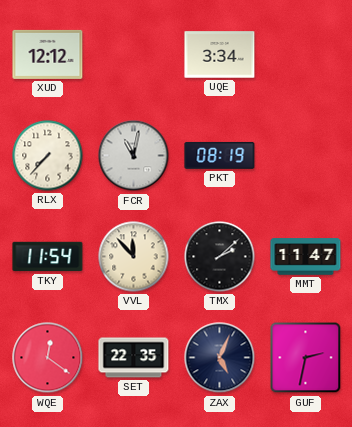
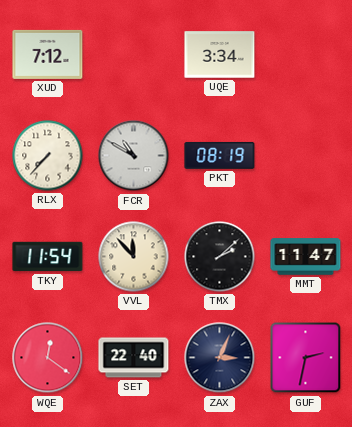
XUD: 12:12 -> 7:12
FCR: 11:02 -> 10:50
SET: 22:35 -> 22:40
ZAX: 5:04 -> 3:04
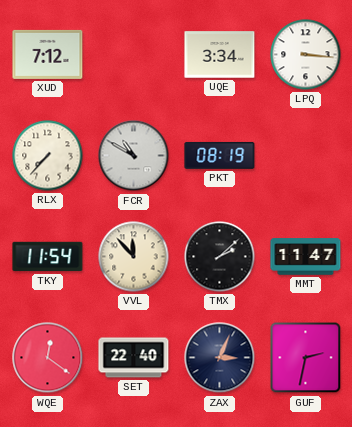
LPQ: none -> 3:16
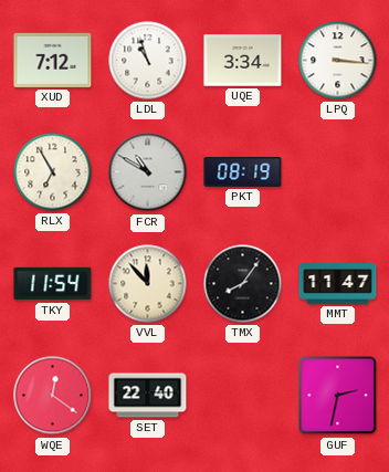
LDL: none -> 10:57
RLX: 7:37 -> 6:55
TMX: 2:08 -> 8:06
ZAX: 3:04 -> none
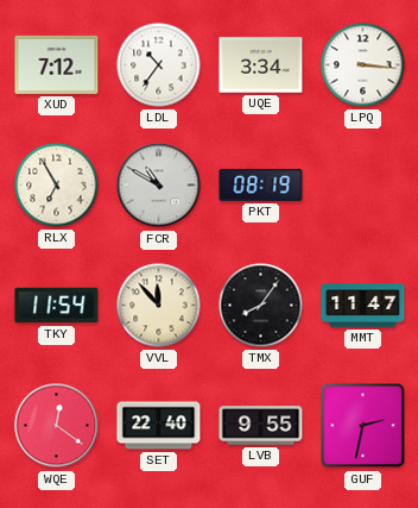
LDL: 10:57 -> 10:36
LVB: none -> 9:55
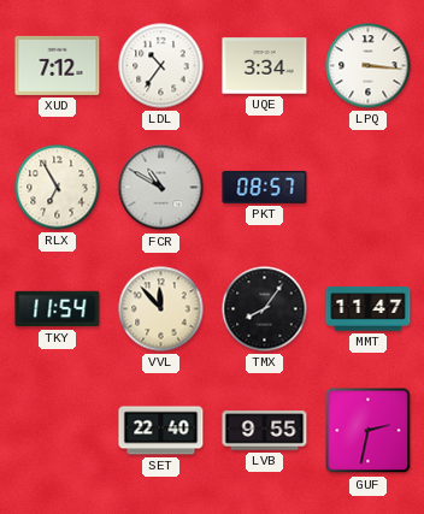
PKT: 08:19 -> 08:57
WQE: 12:21 -> none
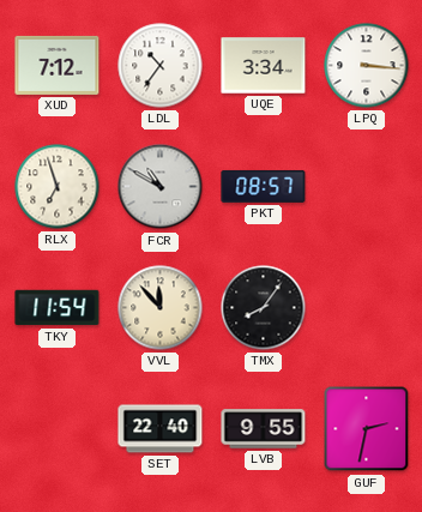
RLX: 6:55 -> 6:57
MMT: 11:47 -> none
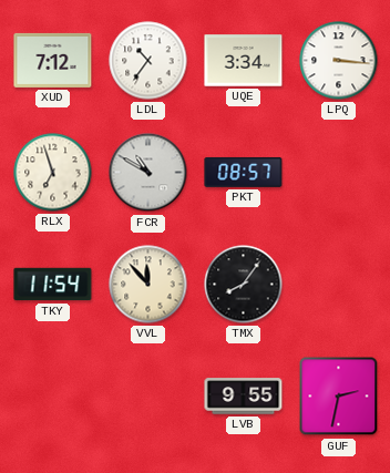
SET: 22:40 -> none
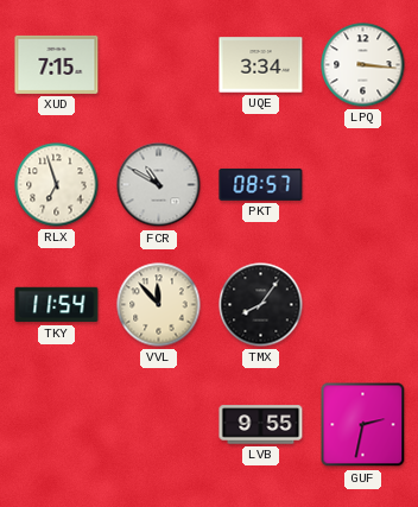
XUD: 7:12 -> 7:15
LDL: 10:36 -> none
